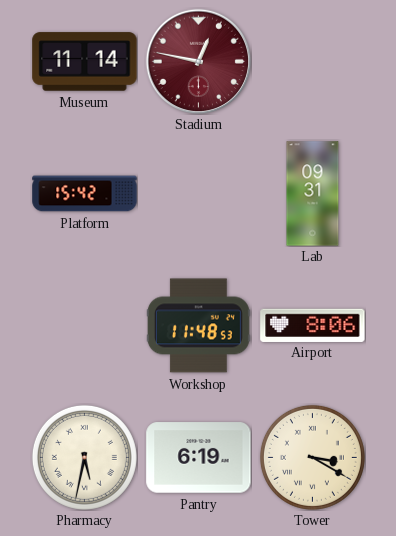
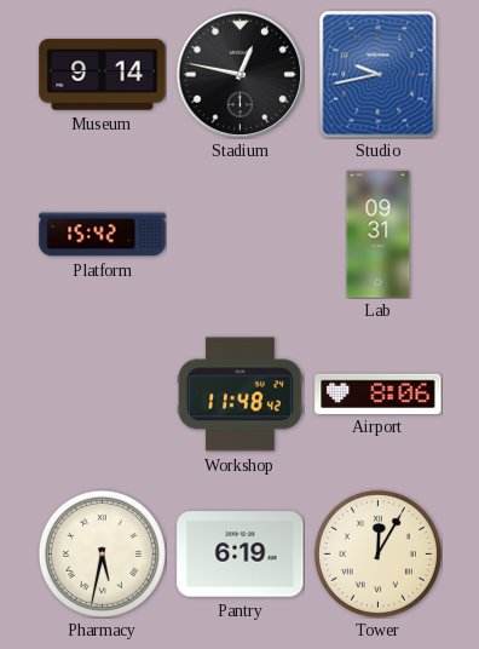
Museum: 11:14 -> 9:14
Stadium dial: burgundy -> black
Studio: none -> 9:43
Workshop: 11:48:53 -> 11:48:42
Tower: 3:20 -> 12:05
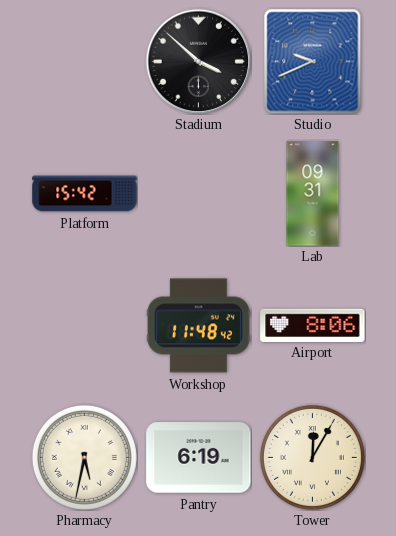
Museum: 9:14 -> none
Stadium: 12:47 -> 3:52
Studio: 9:43 -> 9:41
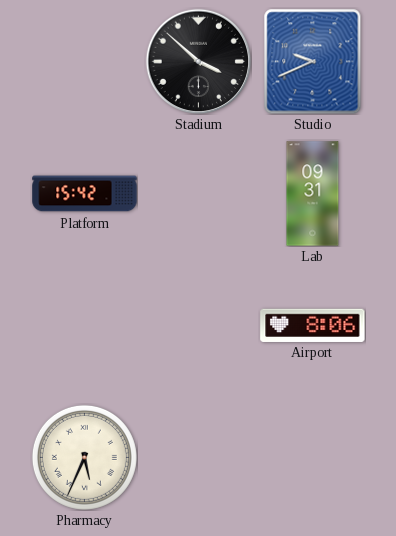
Workshop: 11:48 -> none
Pharmacy: 5:32 -> 5:34
Pantry: 6:19 -> none
Tower: 12:05 -> none
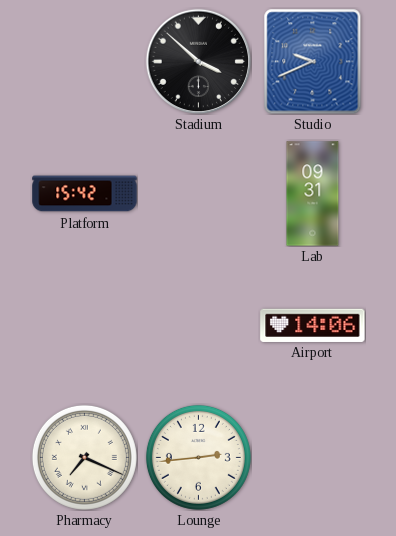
Airport: 8:06 -> 14:06
Pharmacy: 5:34 -> 7:19
Lounge: none -> 2:44
